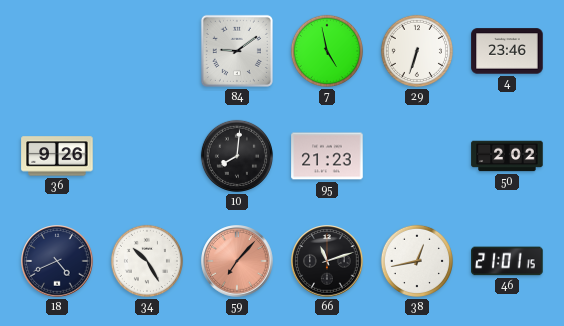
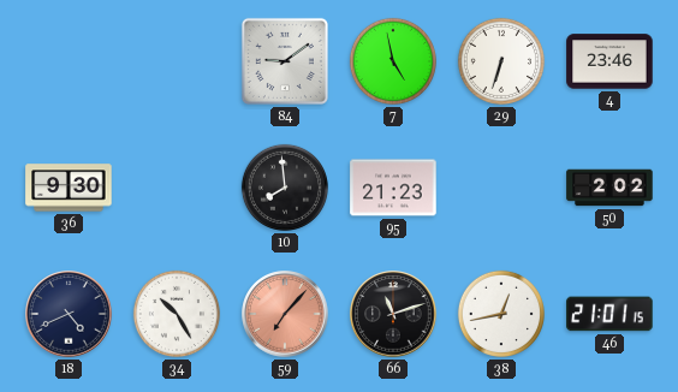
36: 9:26 -> 9:30
10: 8:01 -> 7:59
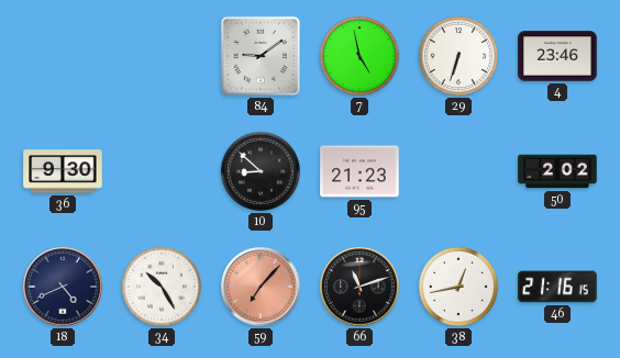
10: 7:59 -> 8:52
46: 21:01 -> 21:16
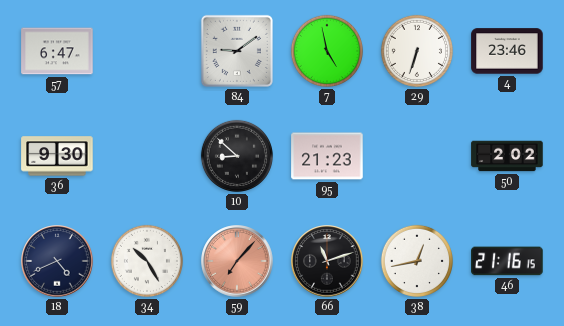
57: none -> 6:47
